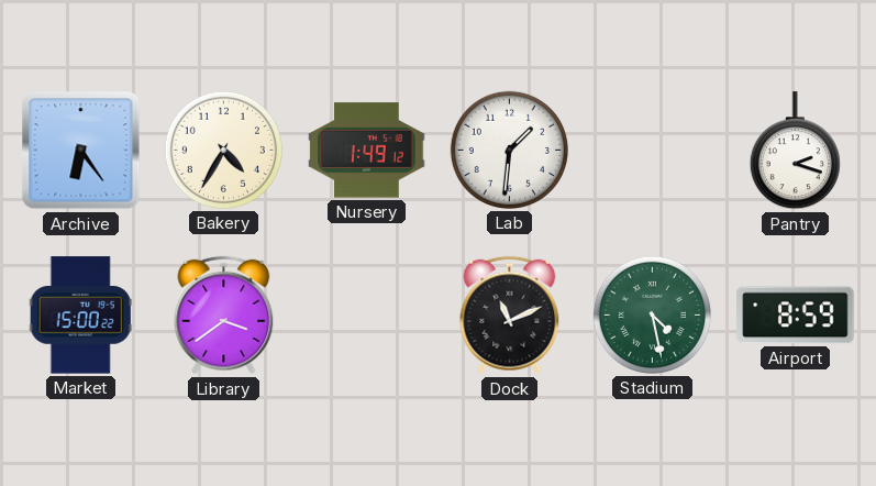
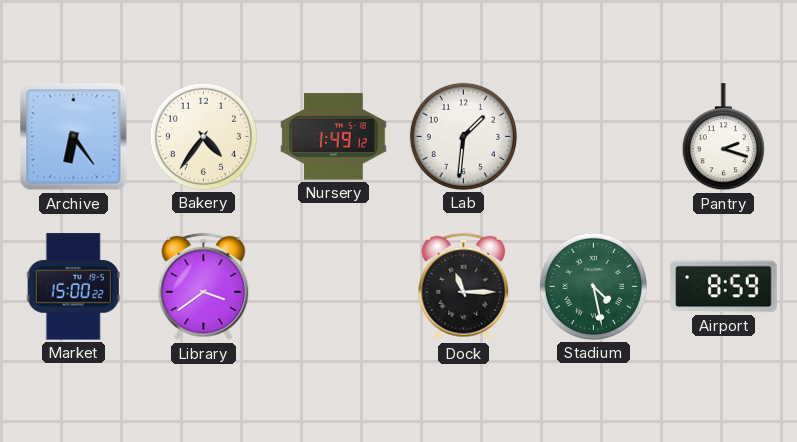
Bakery: 4:35 -> 4:36
Dock: 11:11 -> 11:15
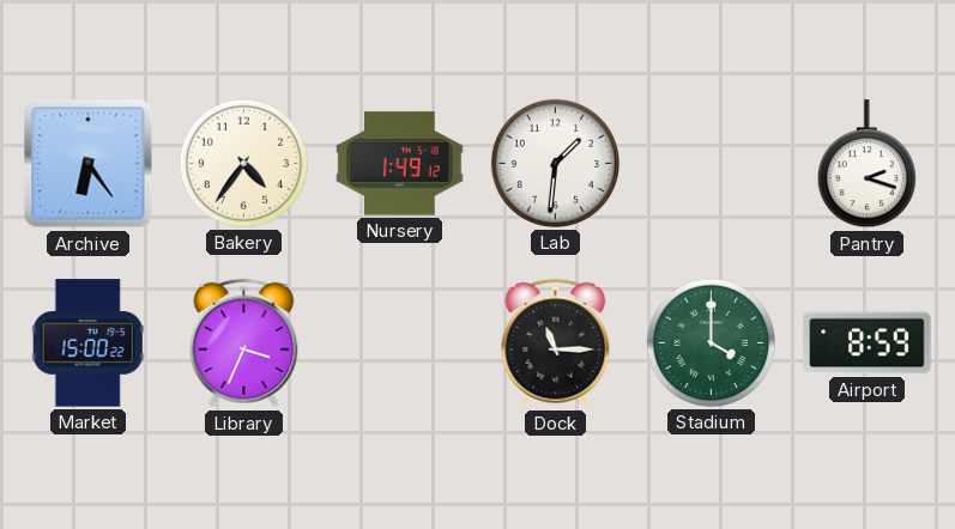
Library: 3:39 -> 3:34
Stadium: 4:28 -> 4:00
